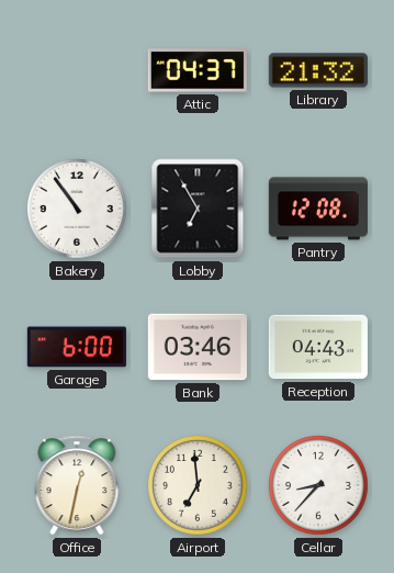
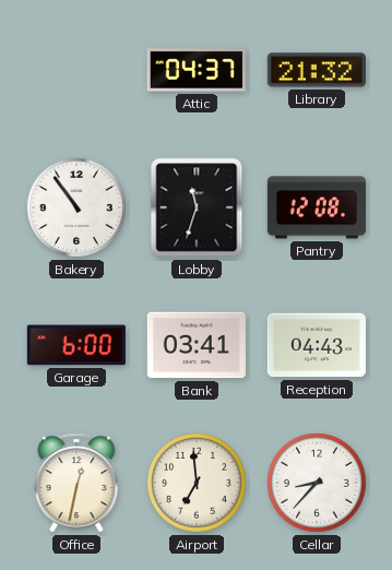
Lobby: 6:55 -> 11:33
Bank: 03:46 -> 03:41
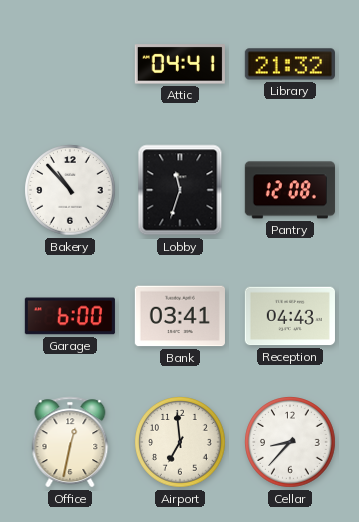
Attic: 04:37 -> 04:41
Bakery: 10:54 -> 10:53
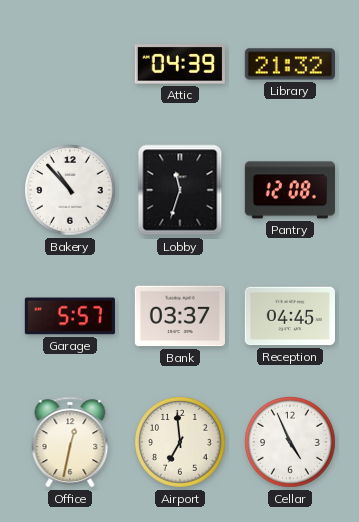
Attic: 04:41 -> 04:39
Garage: 6:00 -> 5:57
Bank: 03:41 -> 03:37
Reception: 04:43 -> 04:45
Cellar: 8:37 -> 4:56
